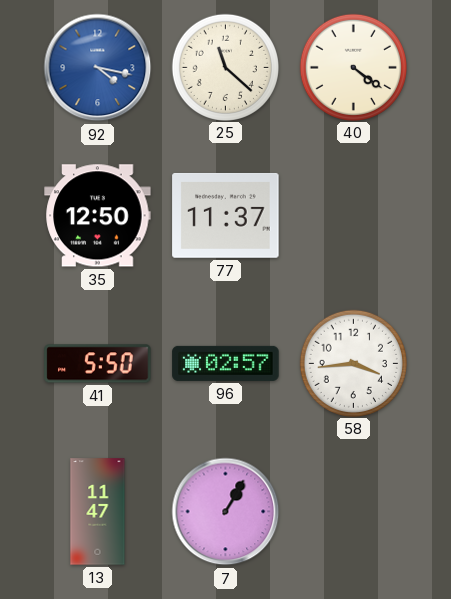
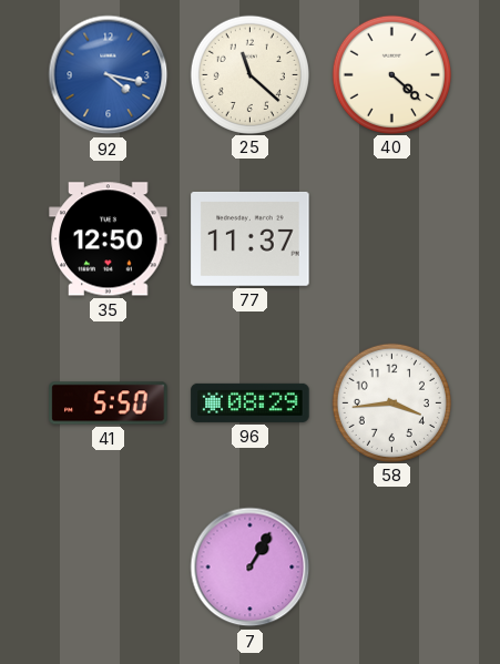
40: 4:21 -> 4:22
96: 02:57 -> 08:29
13: 11:47 -> none
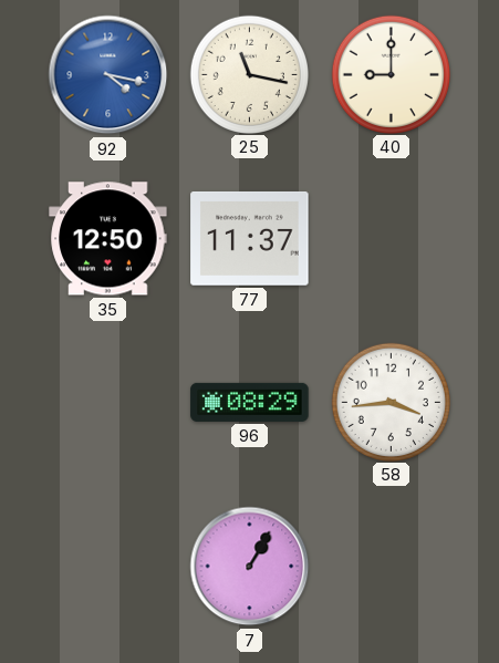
25: 11:22 -> 11:17
40: 4:22 -> 9:00
41: 5:50 -> none
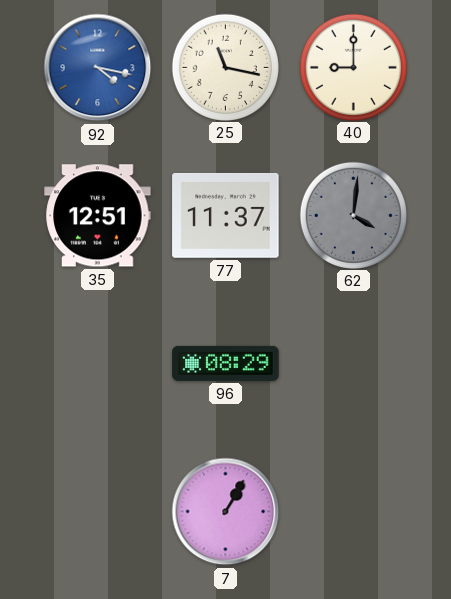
35: 12:50 -> 12:51
62: none -> 4:01
58: 3:44 -> none
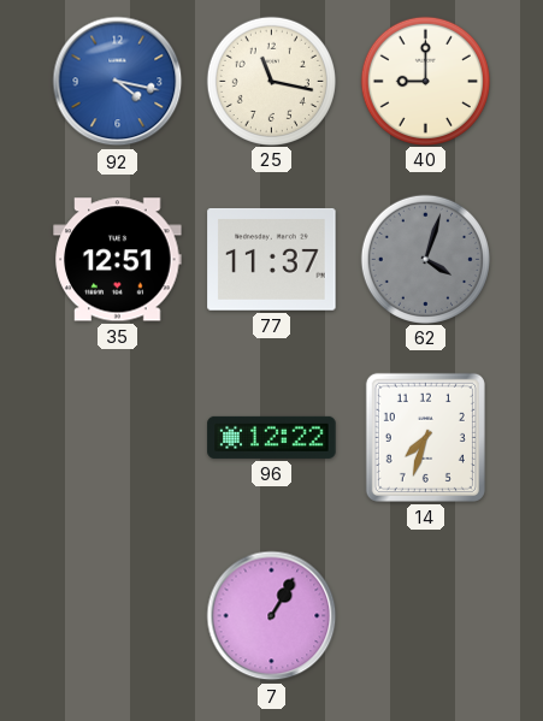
62: 4:01 -> 4:03
96: 08:29 -> 12:22
14: none -> 7:33
